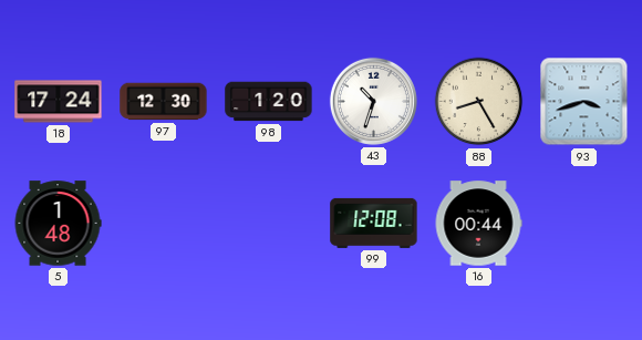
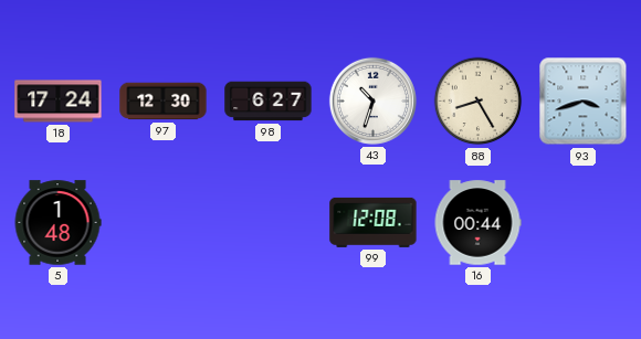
98: 1:20 -> 6:27
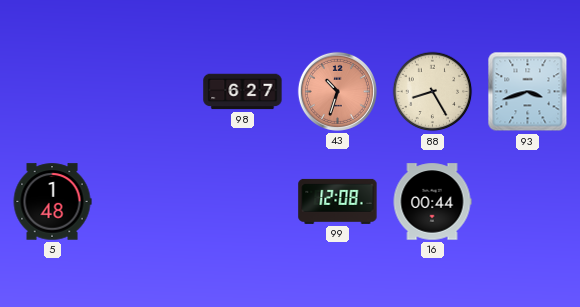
18: 17:24 -> none
97: 12:30 -> none
43 dial: white -> salmon
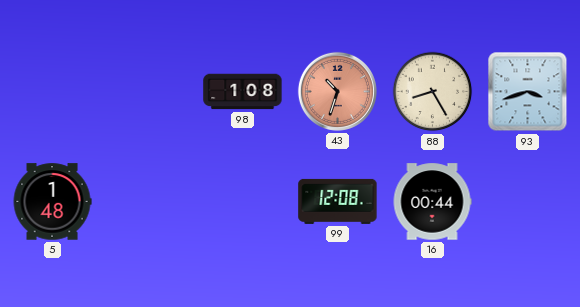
98: 6:27 -> 1:08
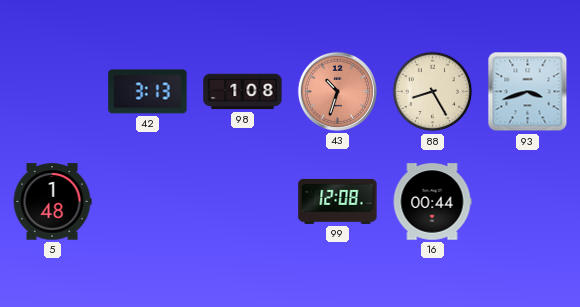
42: none -> 3:13
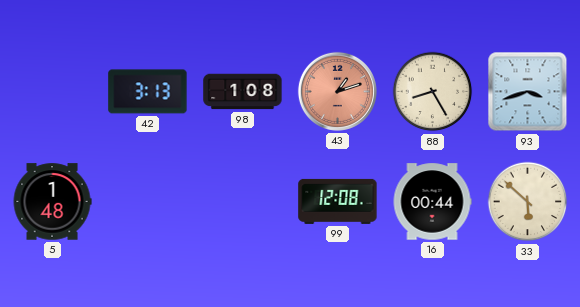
43: 10:33 -> 1:12
33: none -> 5:52
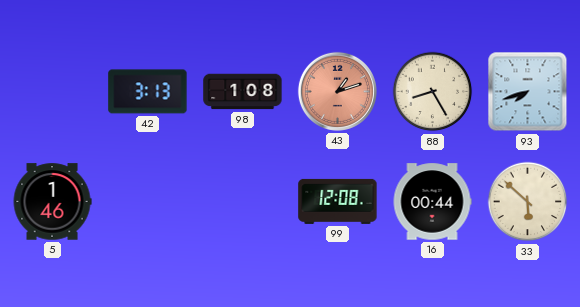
93: 3:42 -> 7:42
5: 1:48 -> 1:46
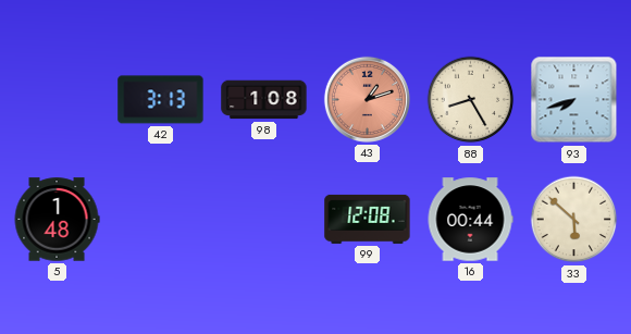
5: 1:46 -> 1:48
